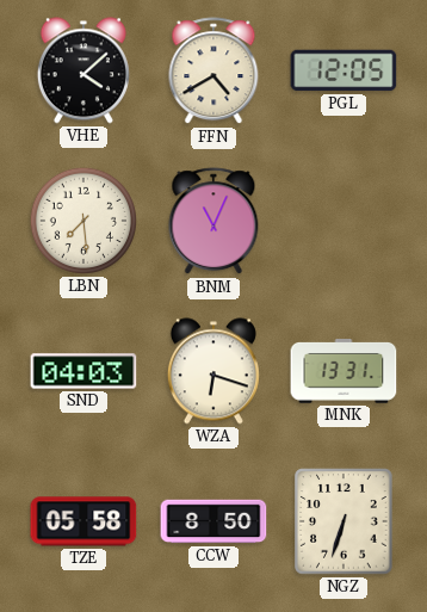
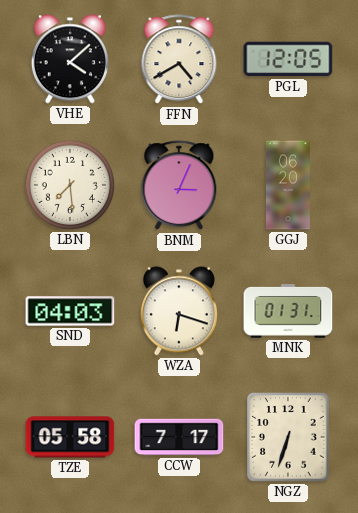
BNM: 11:04 -> 3:04
GGJ: none -> 06:20
MNK: 13:31 -> 01:31
CCW: 8:50 -> 7:17
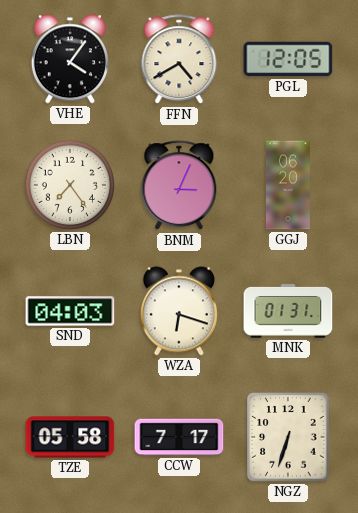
VHE: 4:08 -> 4:06
LBN: 7:29 -> 7:24
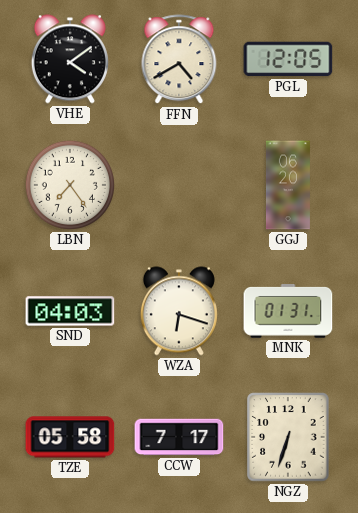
VHE: 4:06 -> 4:09
BNM: 3:04 -> none
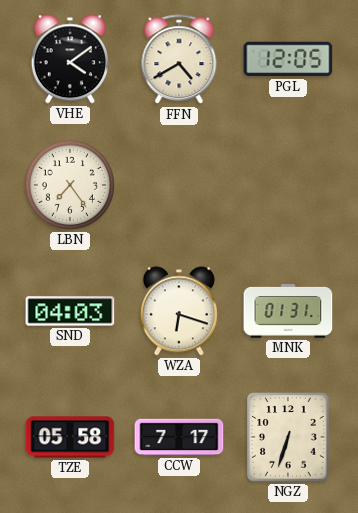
GGJ: 06:20 -> none
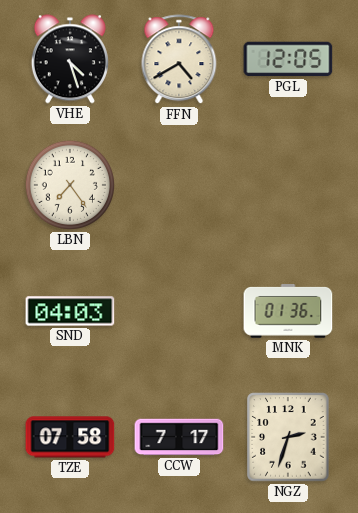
VHE: 4:09 -> 4:27
WZA: 6:18 -> none
MNK: 01:31 -> 01:36
TZE: 05:58 -> 07:58
NGZ: 6:33 -> 2:33
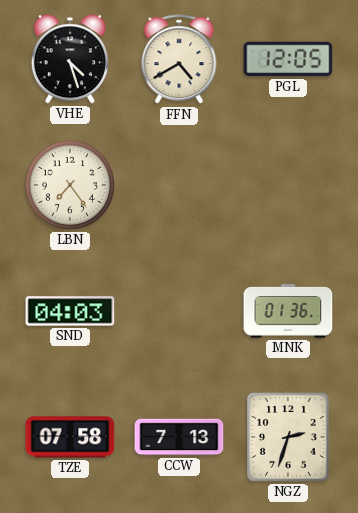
CCW: 7:17 -> 7:13
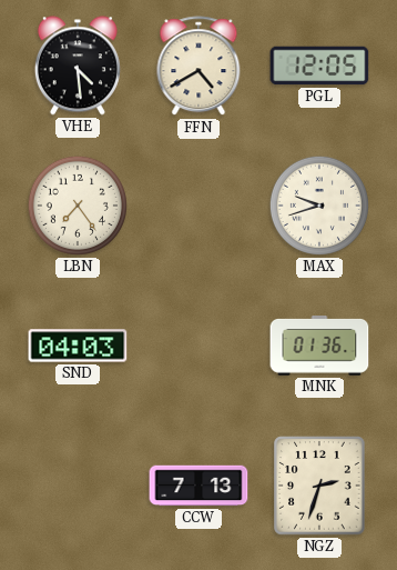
VHE: 4:27 -> 4:29
MAX: none -> 9:42
TZE: 07:58 -> none
